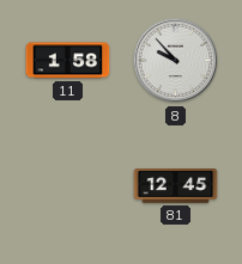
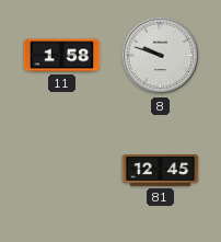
8: 9:53 -> 9:48
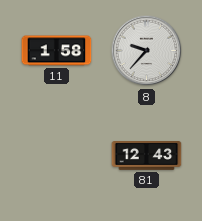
8: 9:48 -> 9:37
81: 12:45 -> 12:43
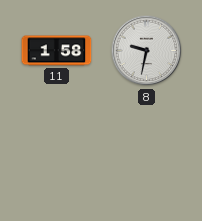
8: 9:37 -> 9:32
81: 12:43 -> none
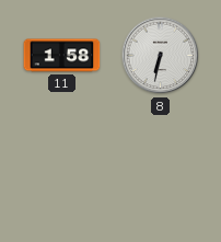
8: 9:32 -> 6:32
